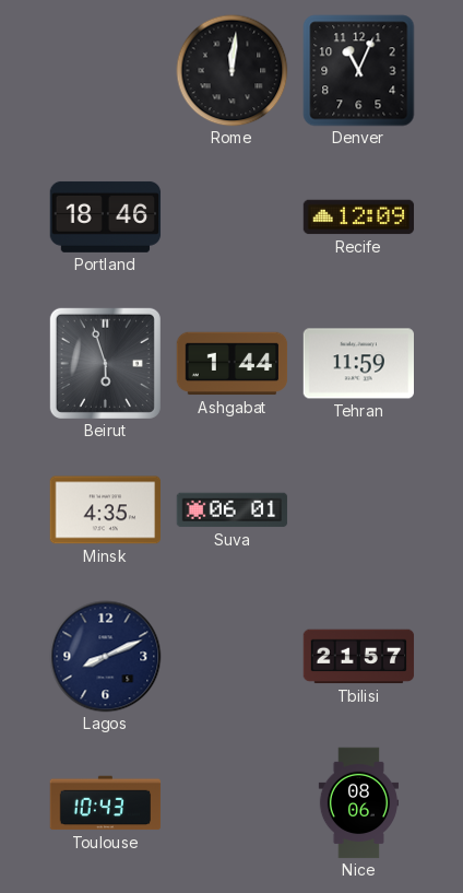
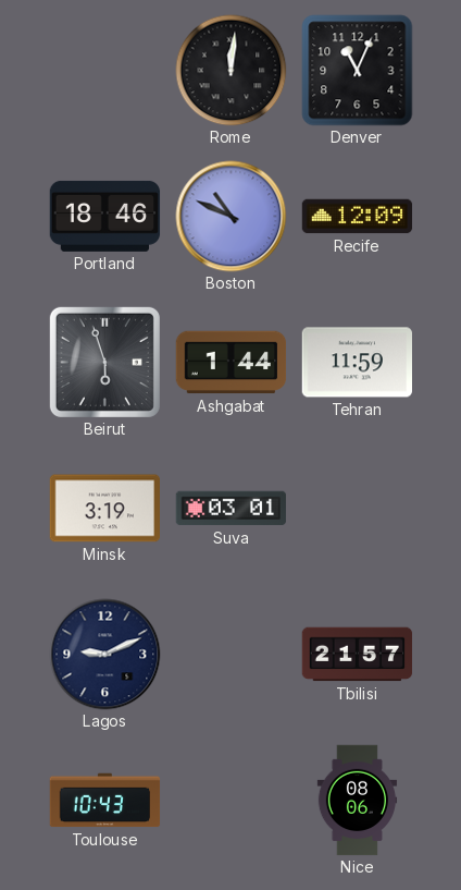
Boston: none -> 10:49
Minsk: 4:35 -> 3:19
Suva: 06:01 -> 03:01
Lagos: 8:11 -> 9:11
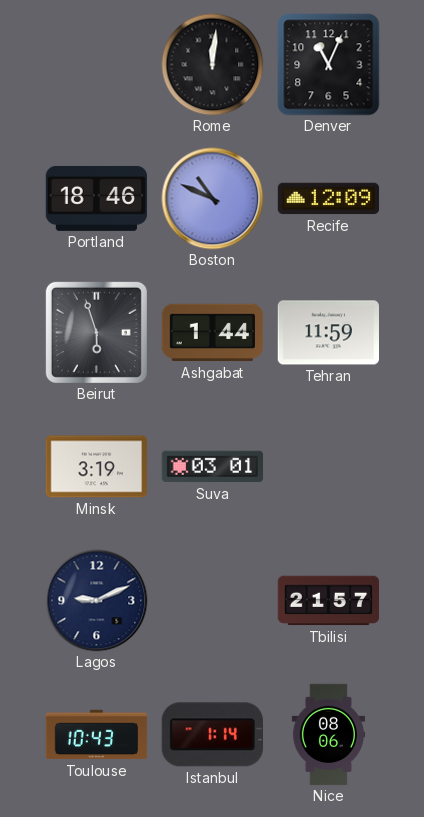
Istanbul: none -> 1:14
